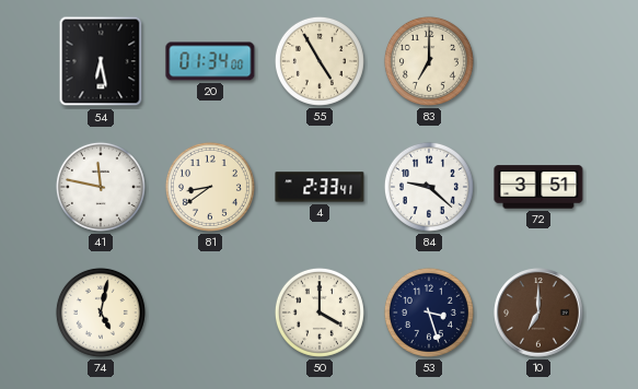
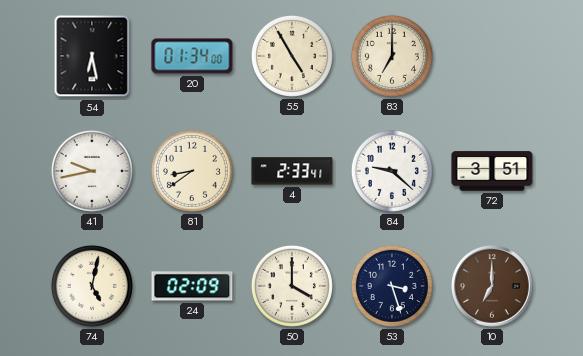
41: 11:47 -> 9:43
24: none -> 02:09
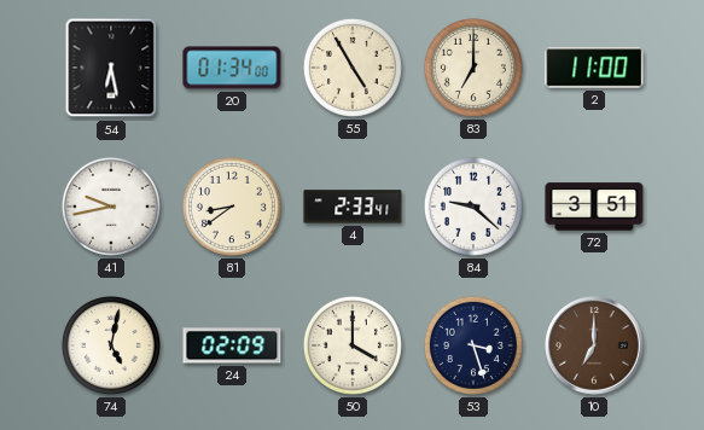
2: none -> 11:00
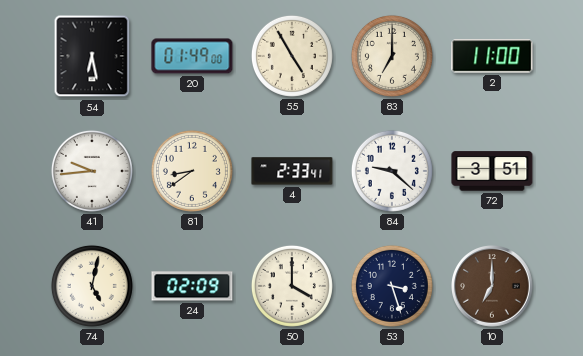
20: 01:34 -> 01:49
41: 9:43 -> 9:44
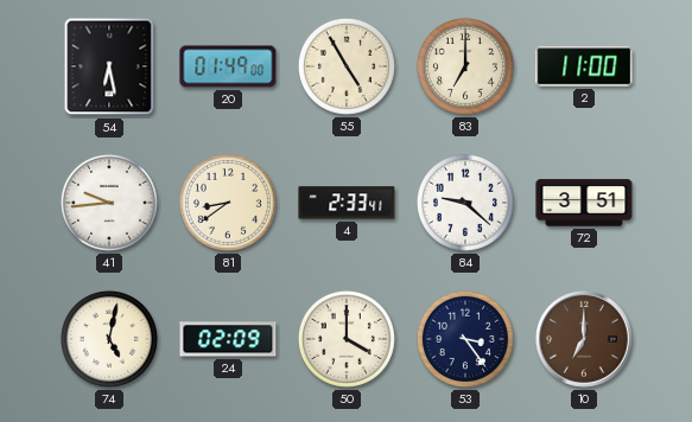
53: 3:27 -> 3:24
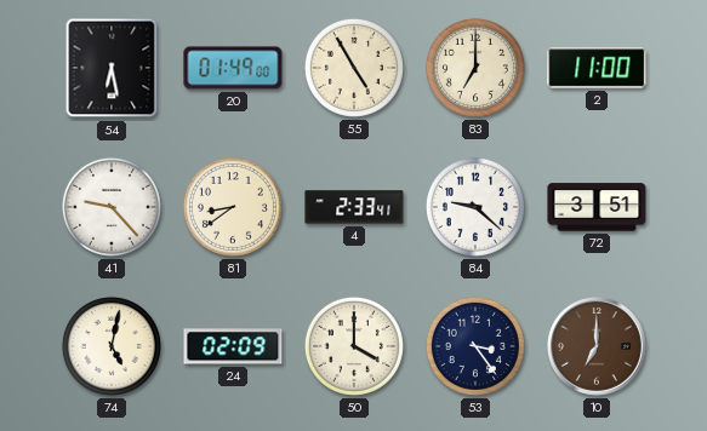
41: 9:44 -> 9:23
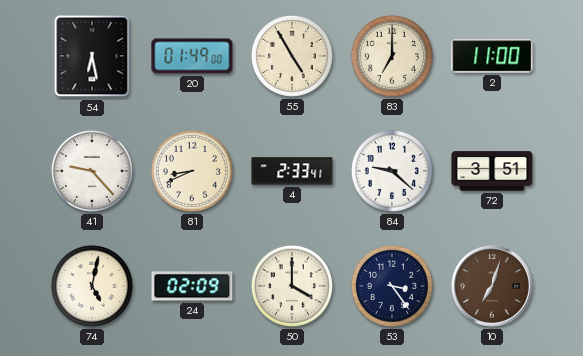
81: 8:39 -> 8:41
10: 7:00 -> 7:03
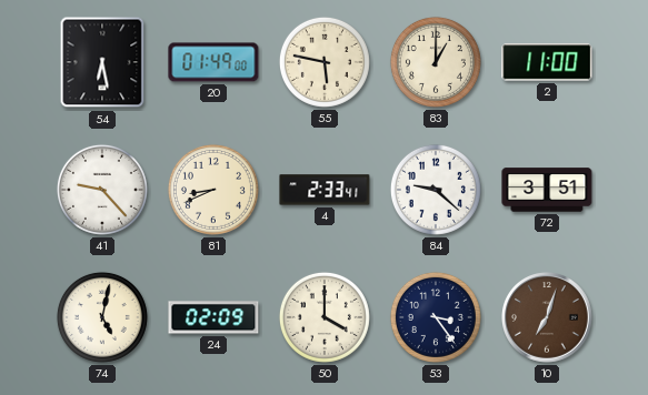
55: 4:55 -> 5:47
83: 7:00 -> 1:00
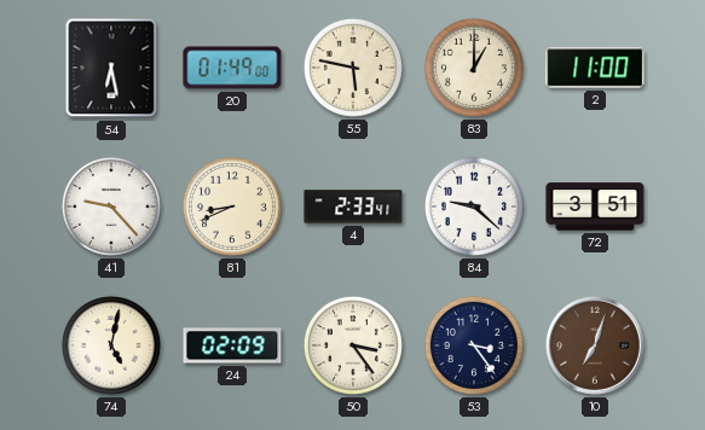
50: 4:00 -> 3:24
